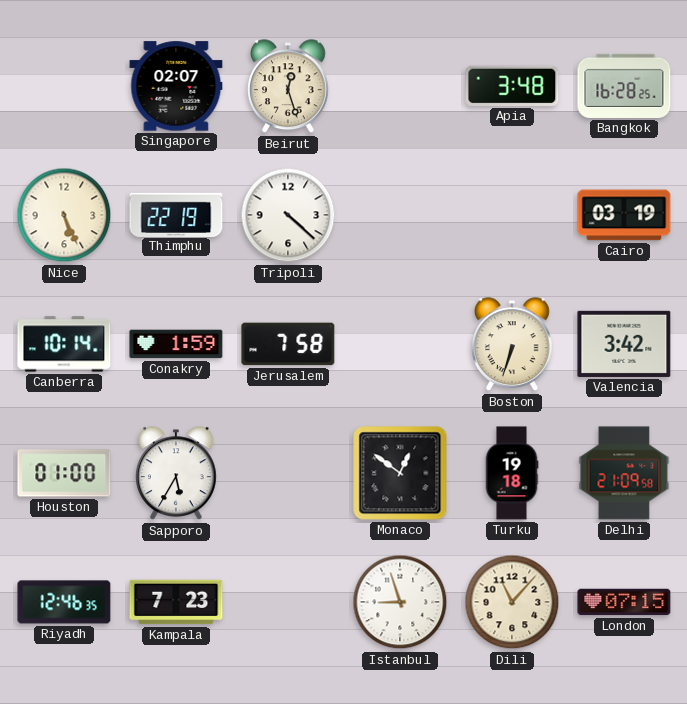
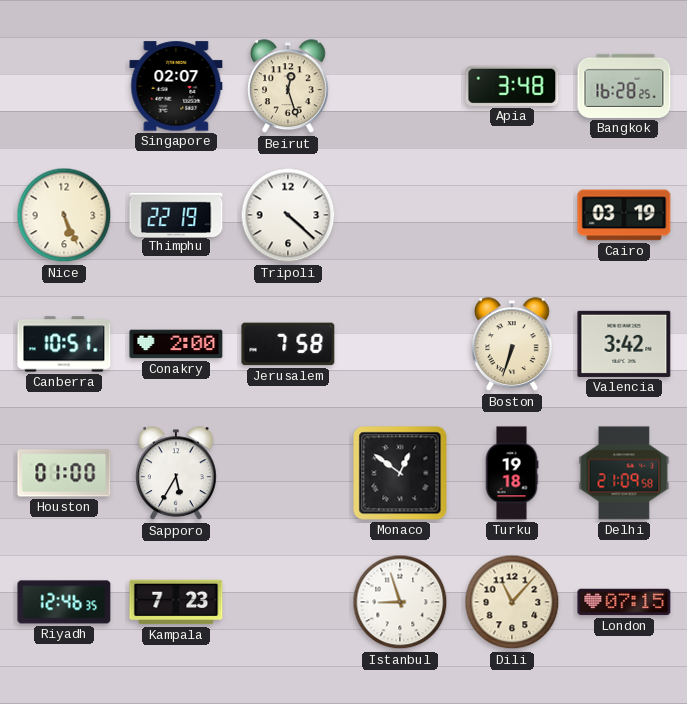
Canberra: 10:14 -> 10:51
Conakry: 1:59 -> 2:00
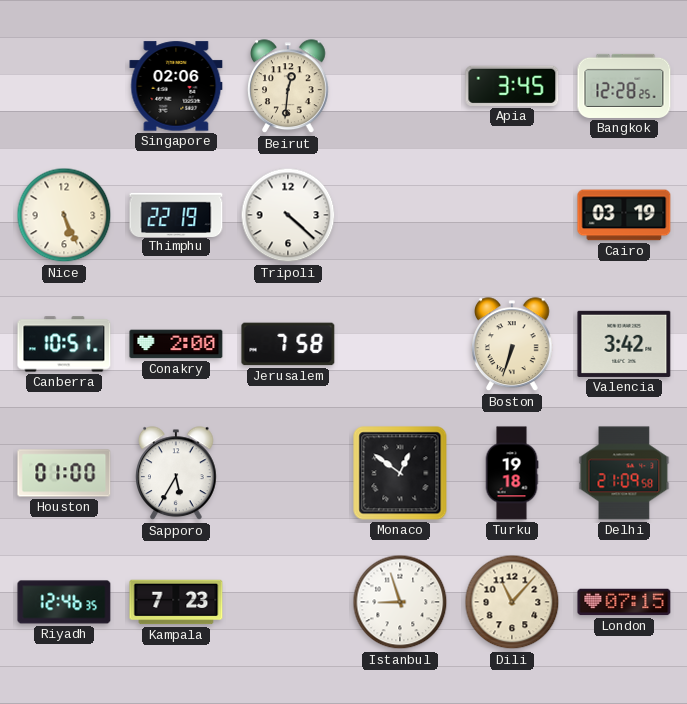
Singapore: 02:07 -> 02:06
Beirut: 12:27 -> 12:31
Apia: 3:48 -> 3:45
Bangkok: 16:28 -> 12:28
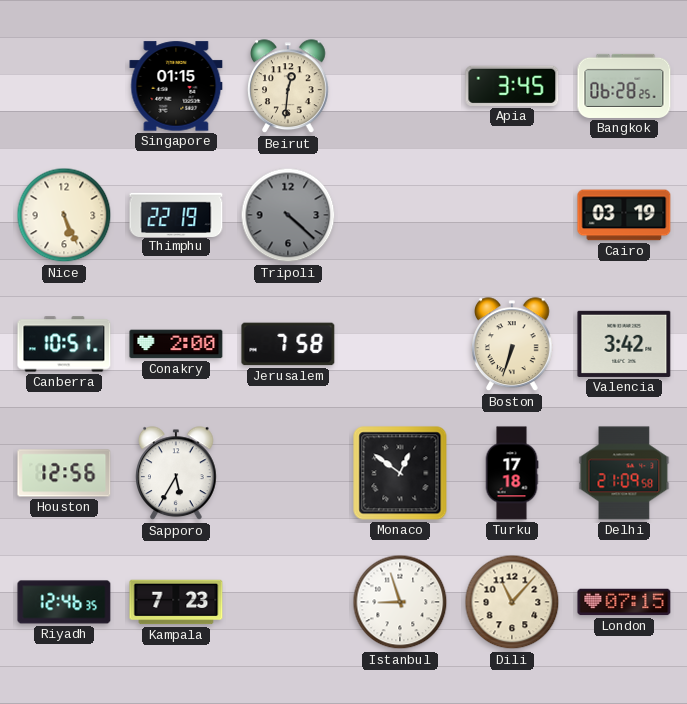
Singapore: 02:06 -> 01:15
Bangkok: 12:28 -> 06:28
Tripoli dial: white -> grey
Houston: 01:00 -> 12:56
Turku: 19:18 -> 17:18
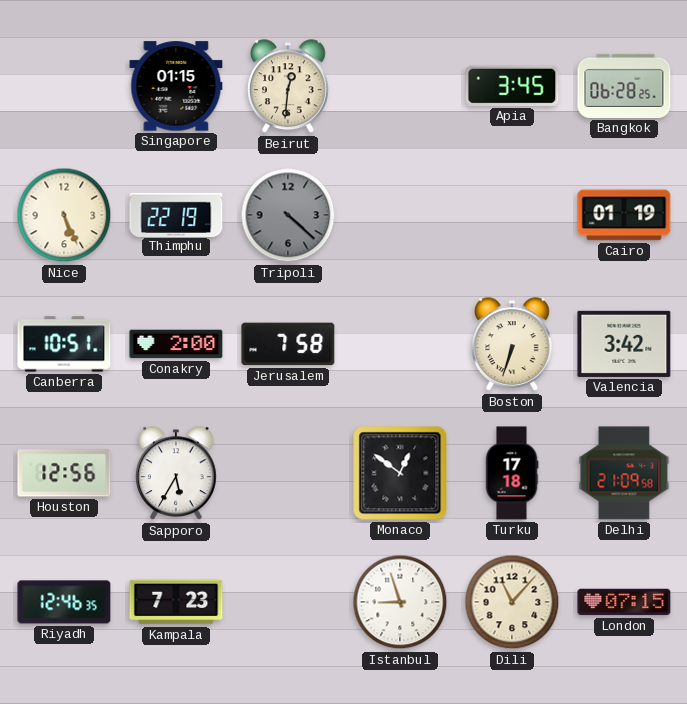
Cairo: 03:19 -> 01:19
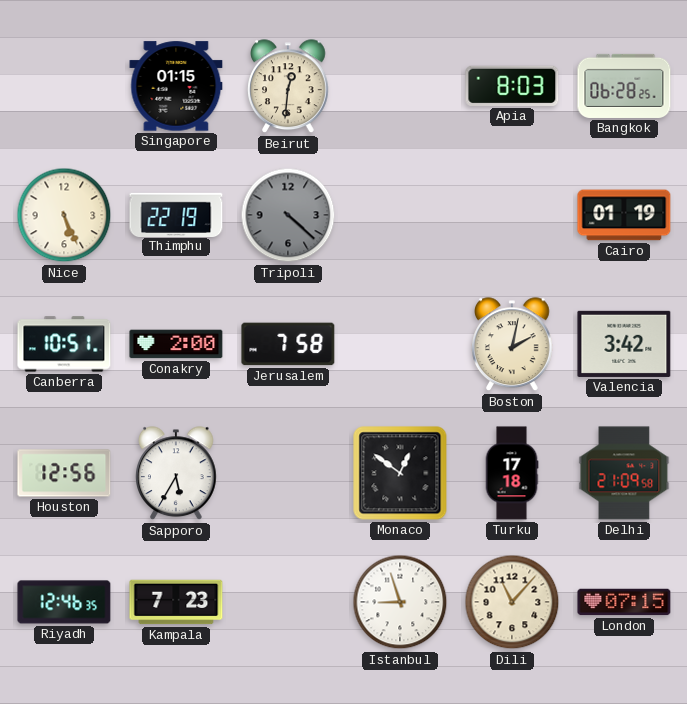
Apia: 3:45 -> 8:03
Boston: 6:33 -> 2:02
